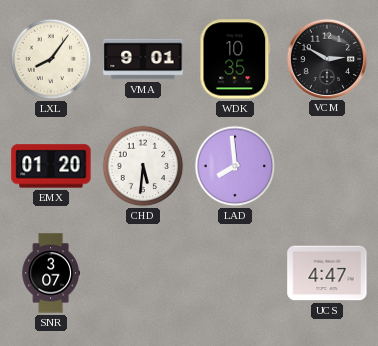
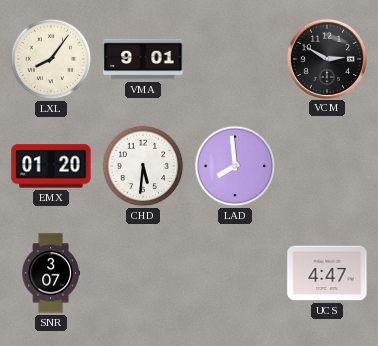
WDK: 10:35 -> none
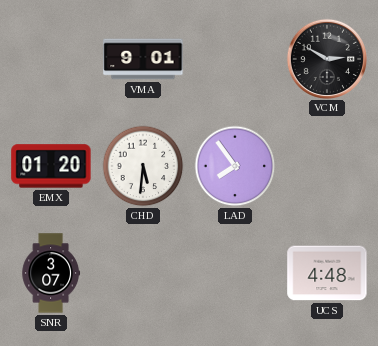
LXL: 8:06 -> none
LAD: 7:59 -> 7:54
UCS: 4:47 -> 4:48
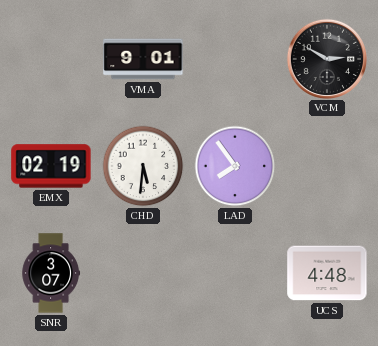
EMX: 01:20 -> 02:19
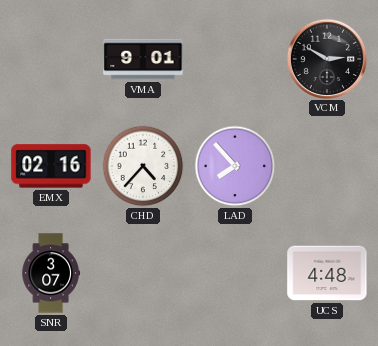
EMX: 02:19 -> 02:16
CHD: 5:31 -> 4:37
LAD: 7:54 -> 7:53
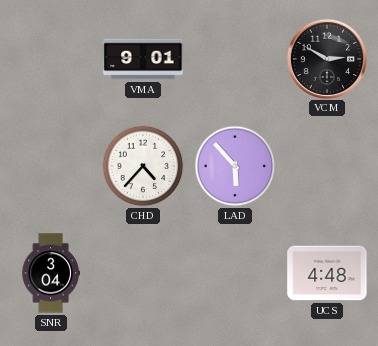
EMX: 02:16 -> none
LAD: 7:53 -> 5:53
SNR: 3:07 -> 3:04
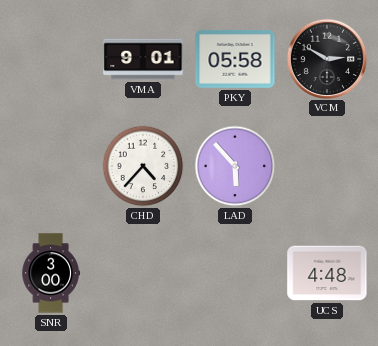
PKY: none -> 05:58
SNR: 3:04 -> 3:00
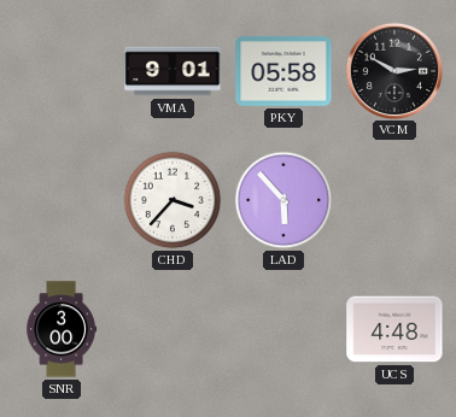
CHD: 4:37 -> 3:37
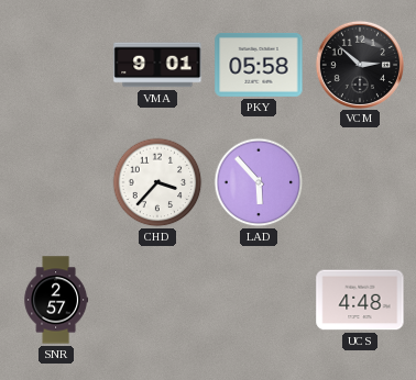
VCM: 2:50 -> 2:52
SNR: 3:00 -> 2:57
